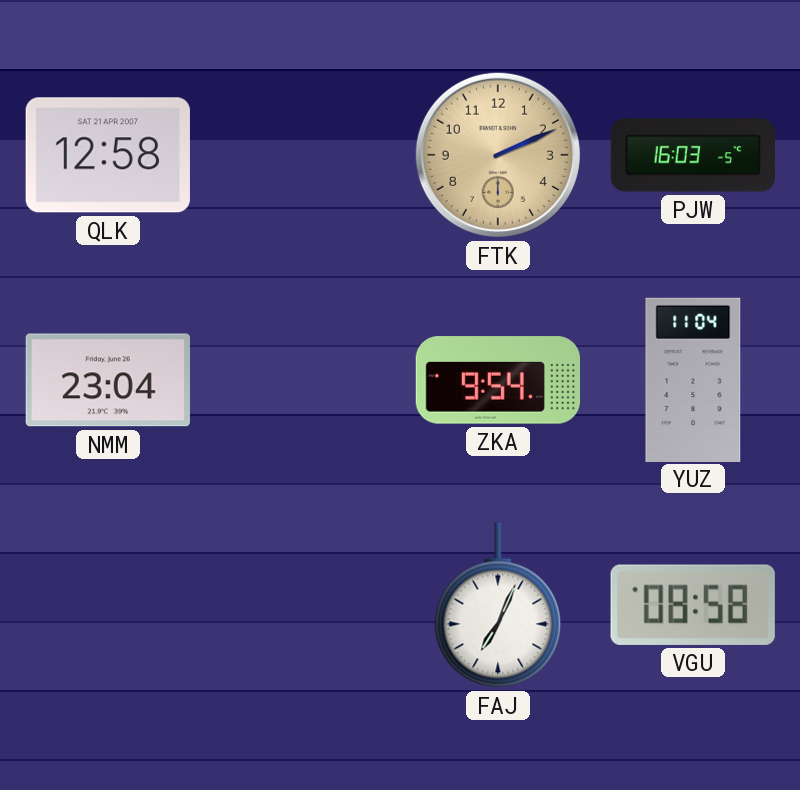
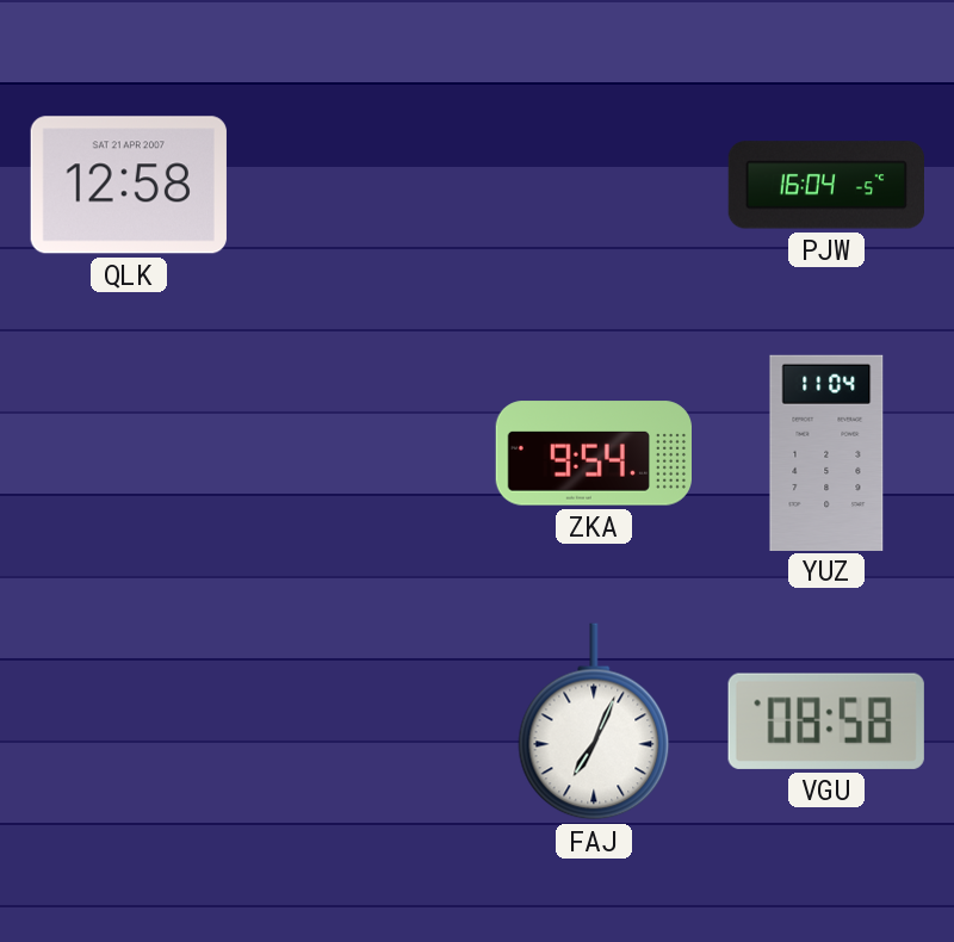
FTK: 2:11 -> none
PJW: 16:03 -> 16:04
NMM: 23:04 -> none
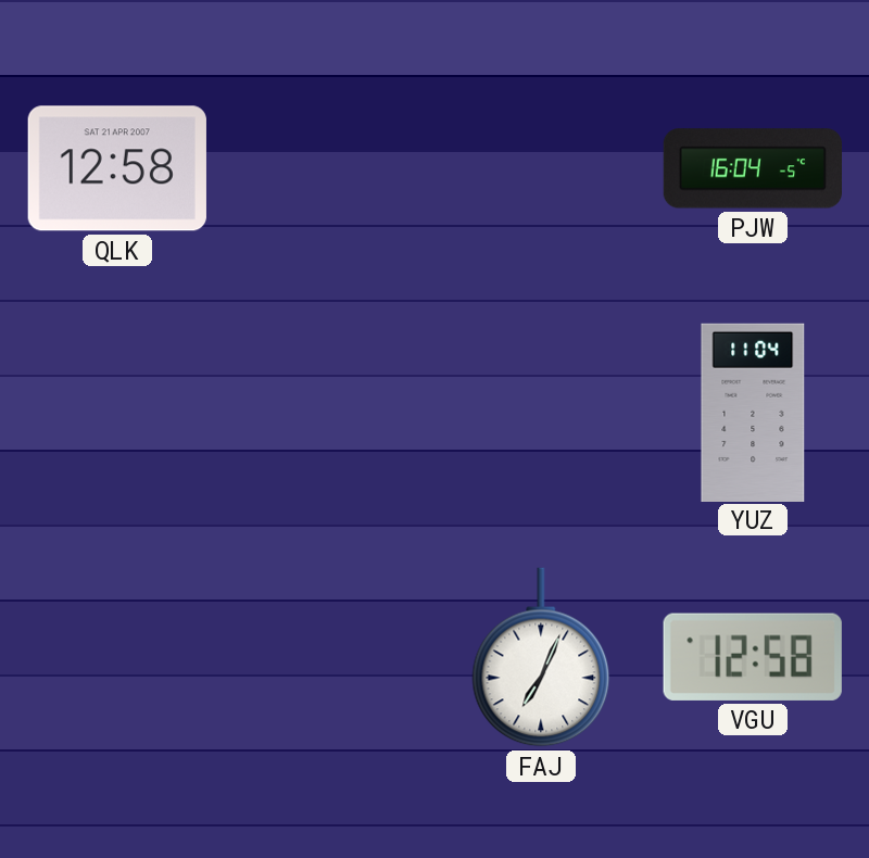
ZKA: 9:54 -> none
VGU: 08:58 -> 12:58
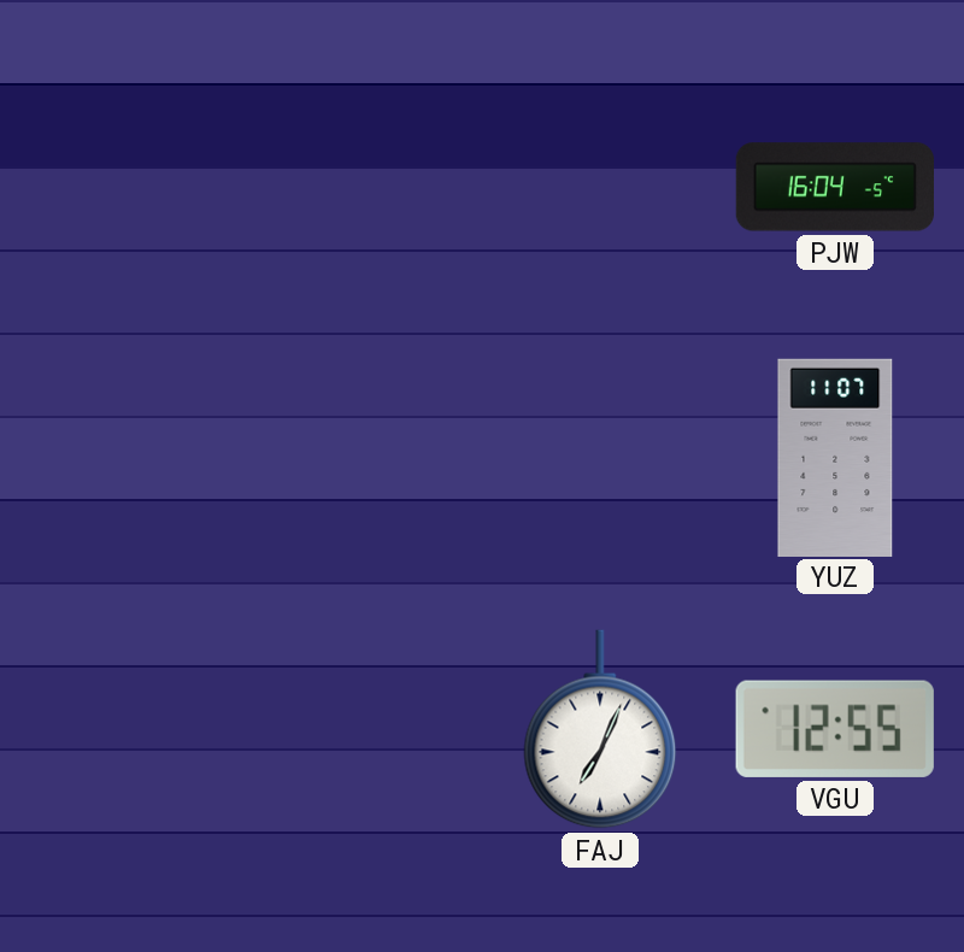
QLK: 12:58 -> none
YUZ: 11:04 -> 11:07
VGU: 12:58 -> 12:55
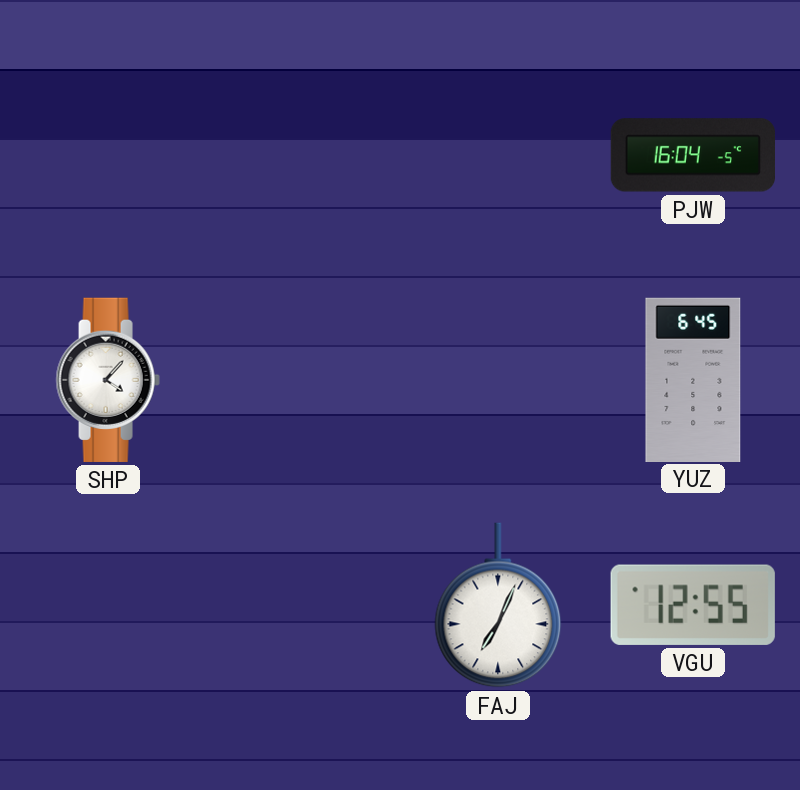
SHP: none -> 4:07
YUZ: 11:07 -> 6:45
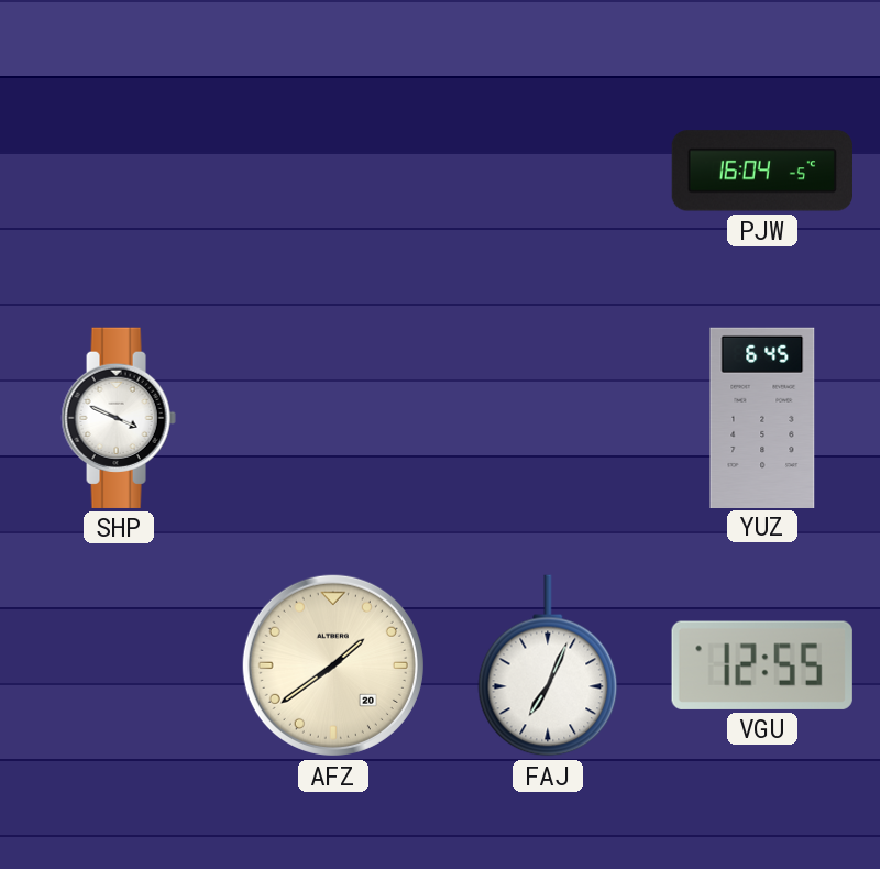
SHP: 4:07 -> 3:49
AFZ: none -> 1:39
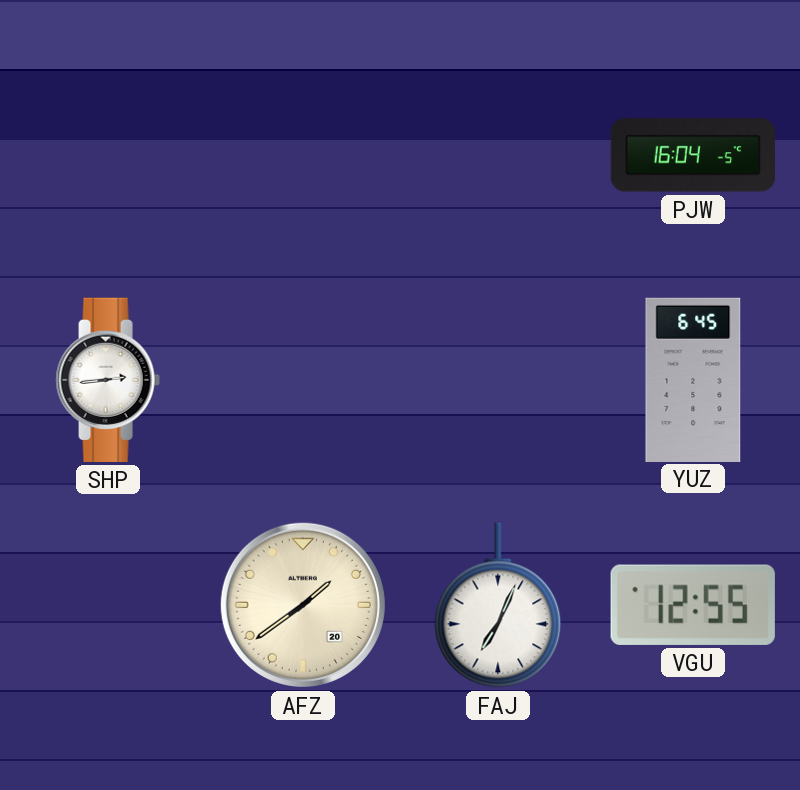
SHP: 3:49 -> 2:44
